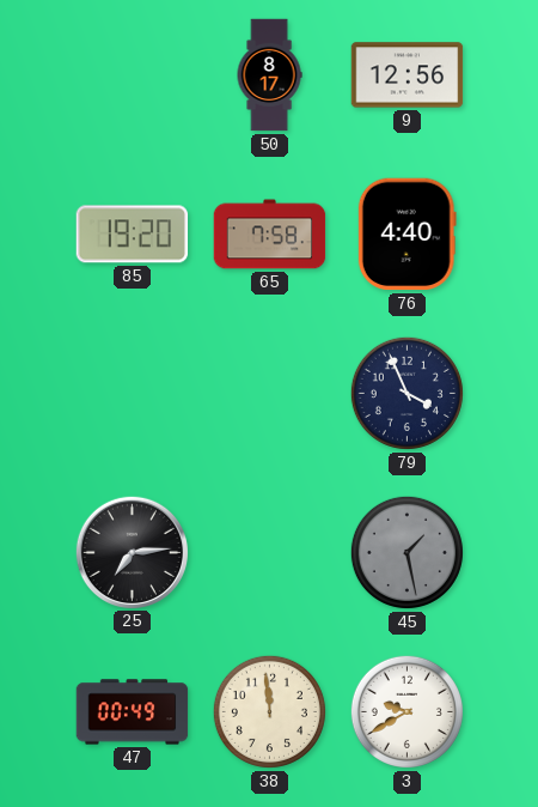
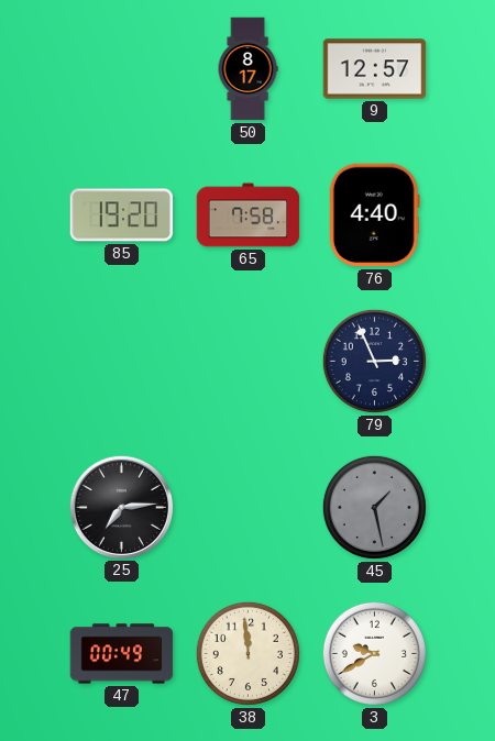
9: 12:56 -> 12:57
79: 3:56 -> 2:56
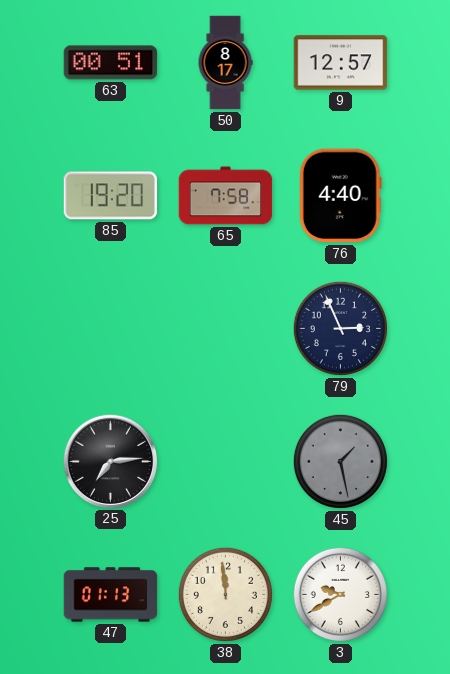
63: none -> 00:51
47: 00:49 -> 01:13
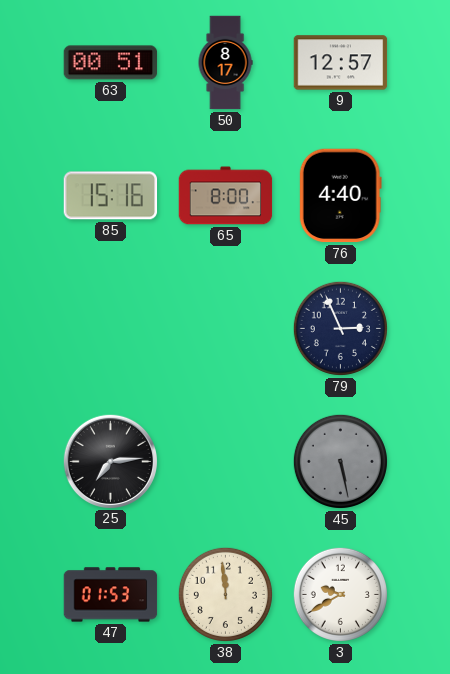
85: 19:20 -> 15:16
65: 7:58 -> 8:00
45: 1:28 -> 5:28
47: 01:13 -> 01:53
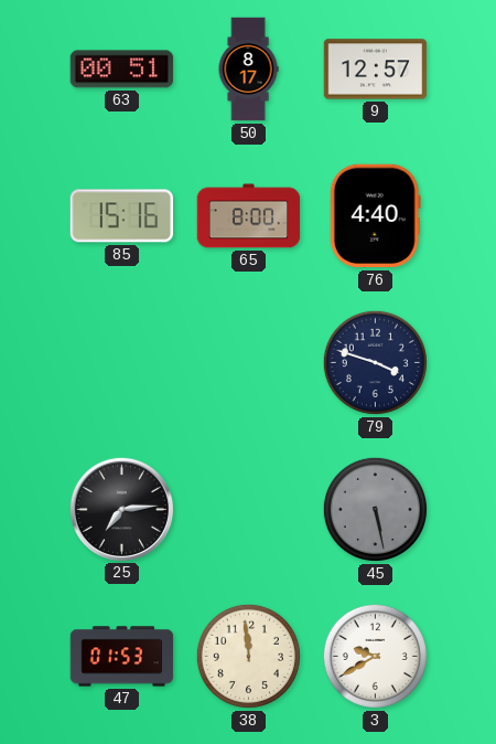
79: 2:56 -> 3:48
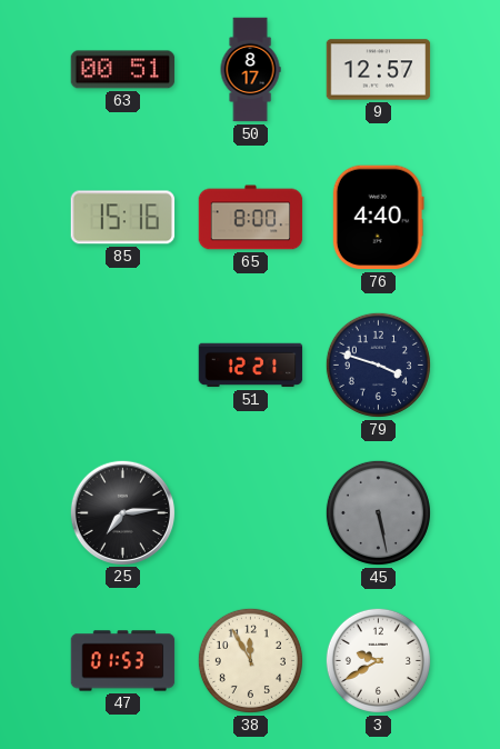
51: none -> 12:21
38: 11:59 -> 11:55
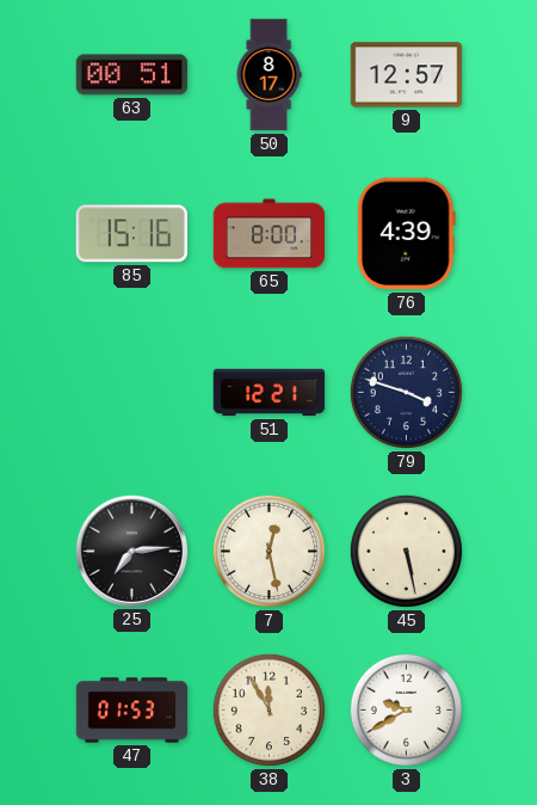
76: 4:40 -> 4:39
7: none -> 12:28
45 dial: grey -> cream
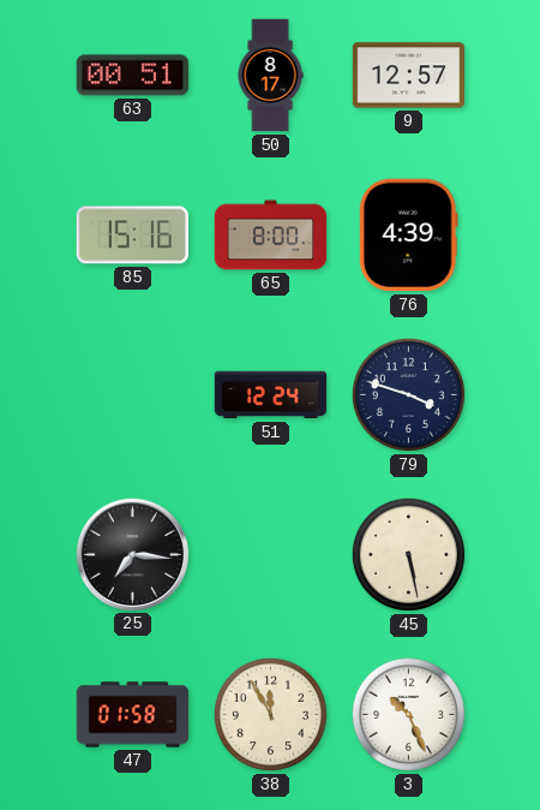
51: 12:21 -> 12:24
25: 7:14 -> 7:16
7: 12:28 -> none
47: 01:53 -> 01:58
3: 9:40 -> 10:26
